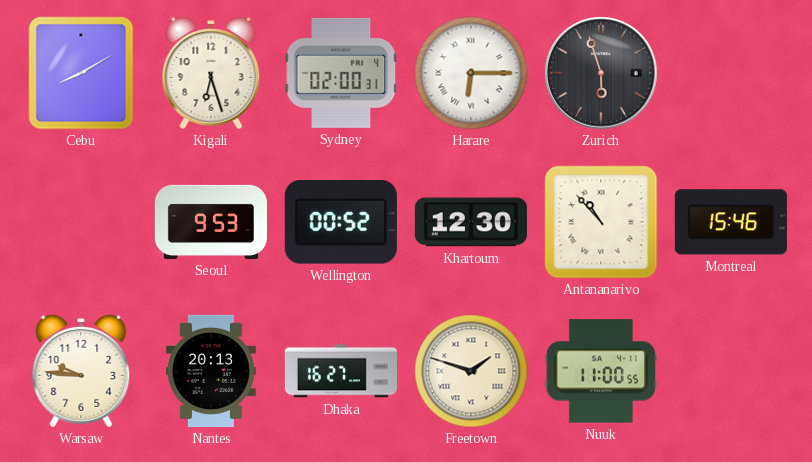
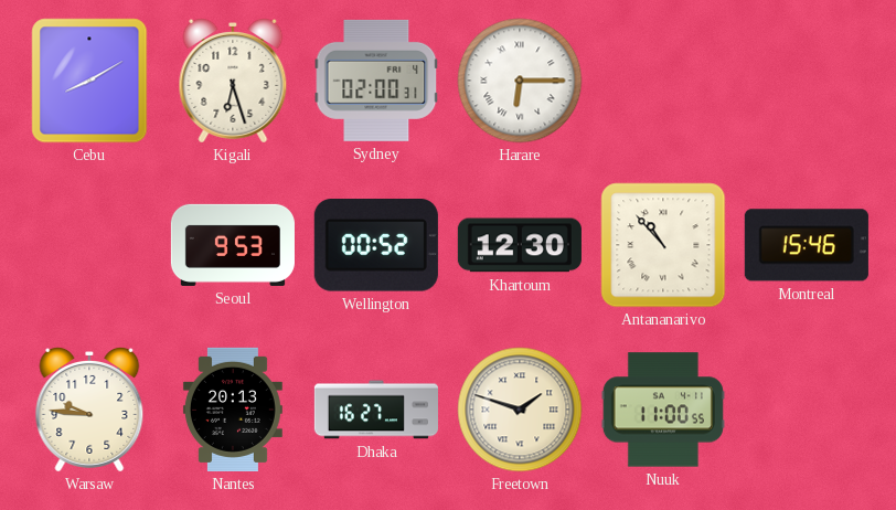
Zurich: 5:57 -> none
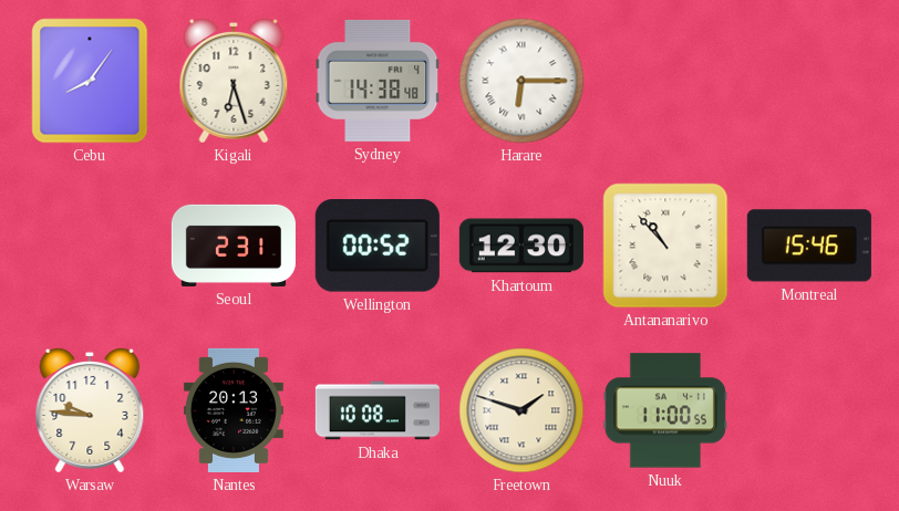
Cebu: 8:10 -> 8:06
Sydney: 02:00 -> 14:38
Seoul: 9:53 -> 2:31
Dhaka: 16:27 -> 10:08
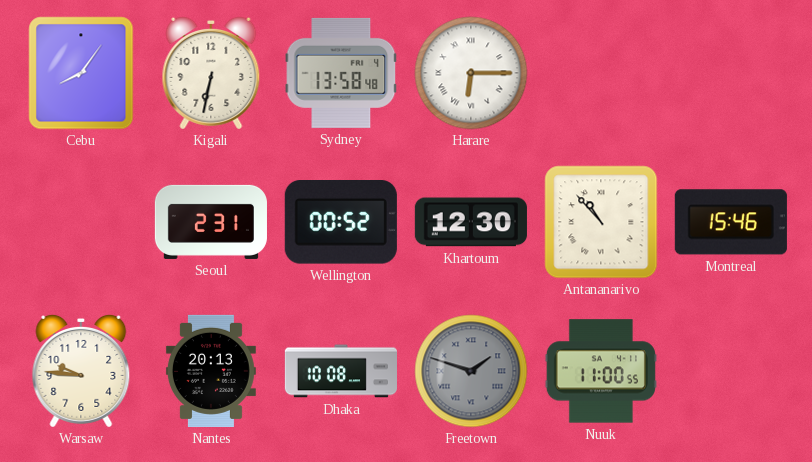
Kigali: 6:27 -> 6:32
Sydney: 14:38 -> 13:58
Freetown dial: cream -> grey
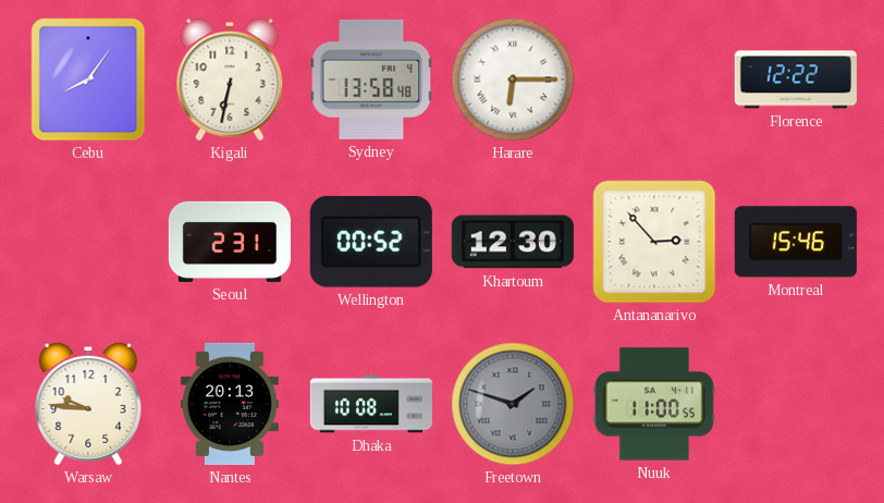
Florence: none -> 12:22
Antananarivo: 10:53 -> 2:53
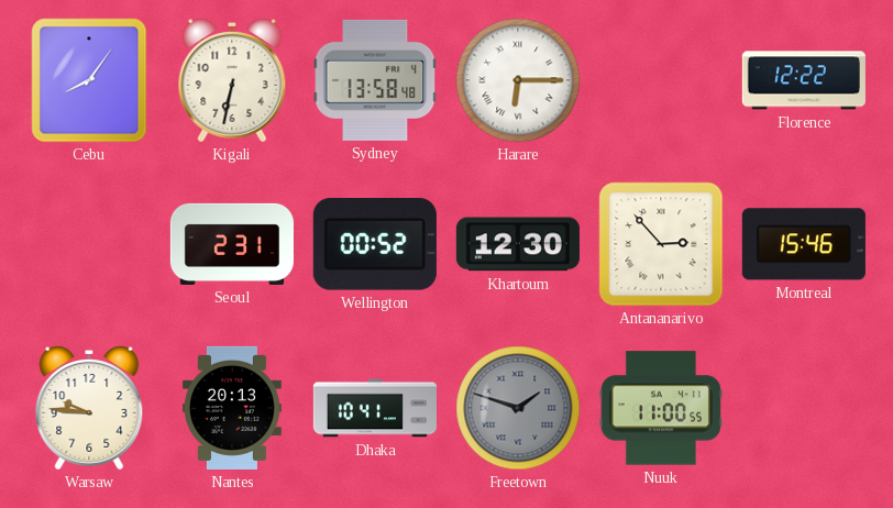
Dhaka: 10:08 -> 10:41
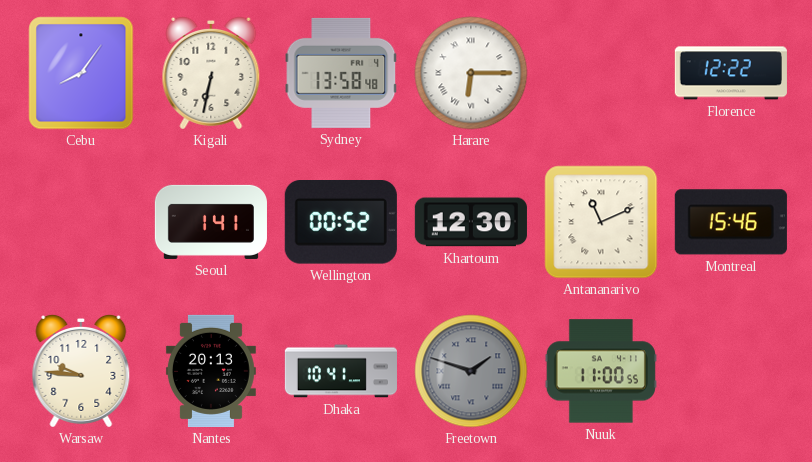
Seoul: 2:31 -> 1:41
Antananarivo: 2:53 -> 11:11
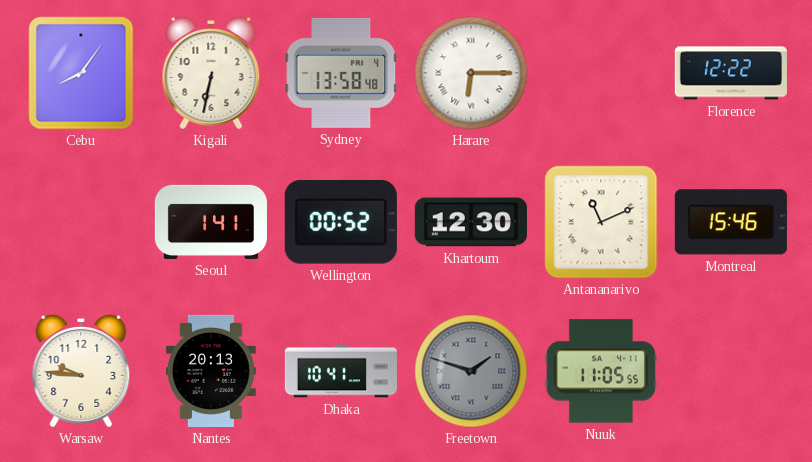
Nuuk: 11:00 -> 11:05
